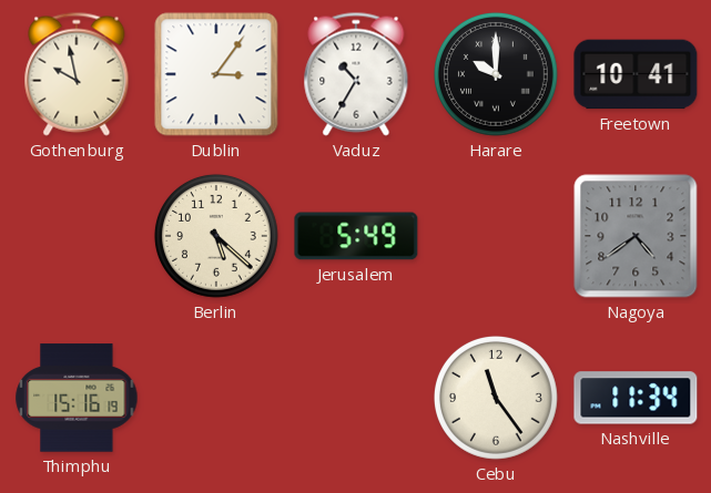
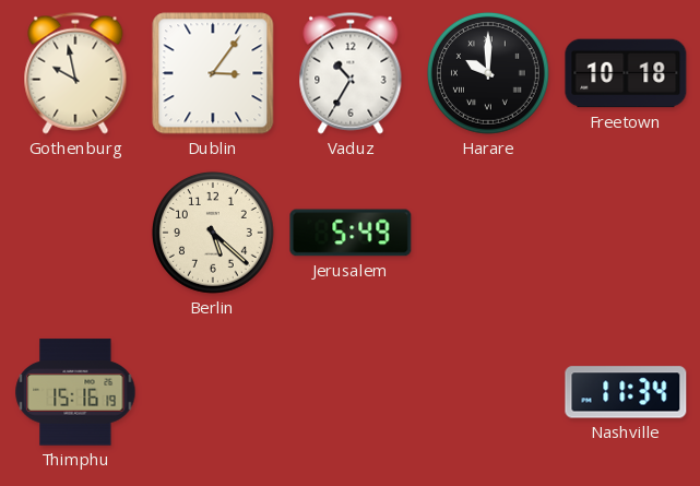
Freetown: 10:41 -> 10:18
Nagoya: 4:39 -> none
Cebu: 11:24 -> none
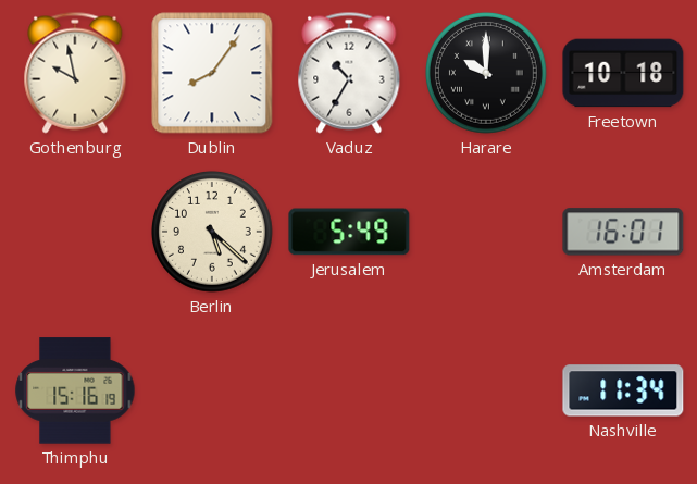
Dublin: 3:06 -> 8:06
Amsterdam: none -> 16:01
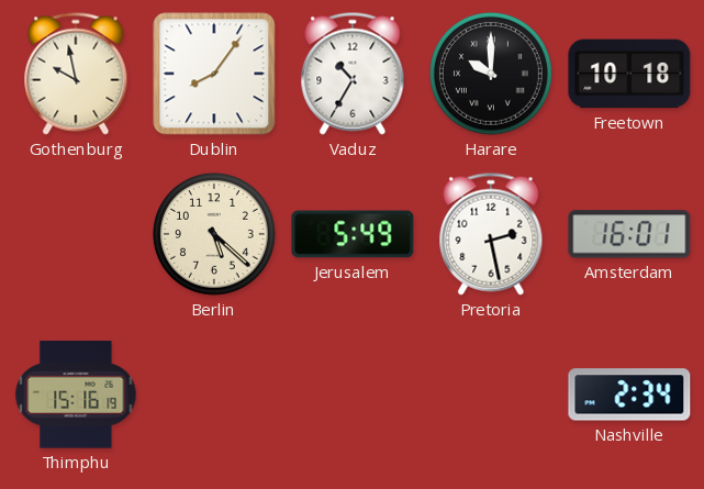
Pretoria: none -> 2:28
Nashville: 11:34 -> 2:34
